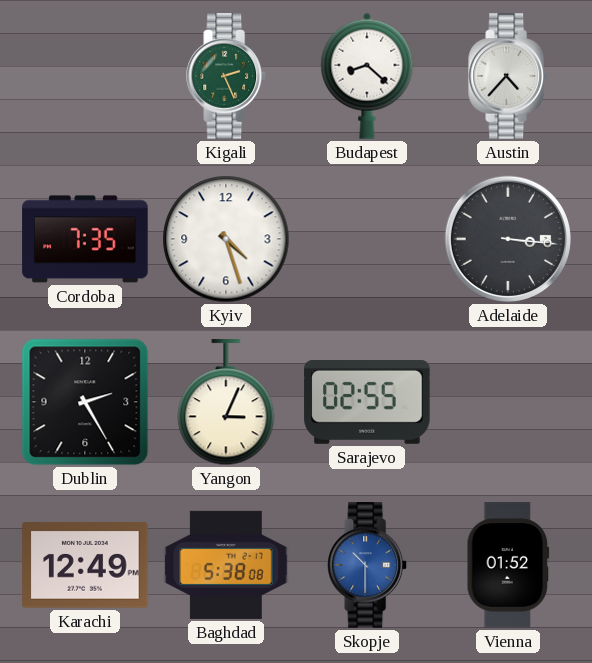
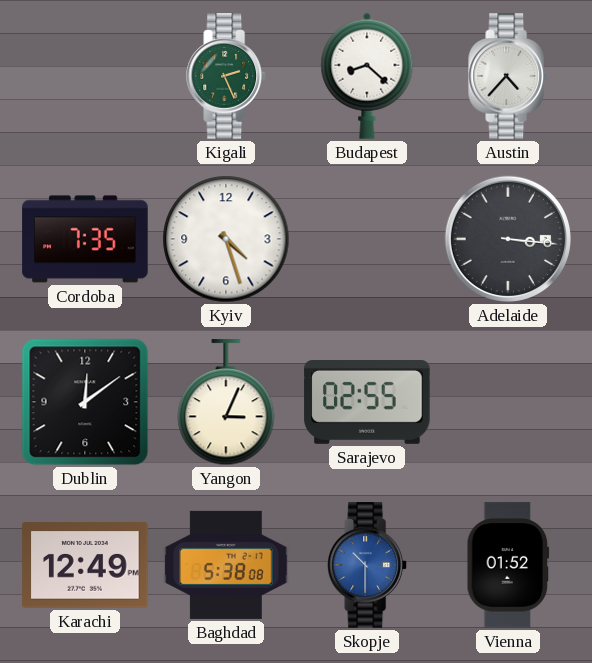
Dublin: 2:25 -> 12:09
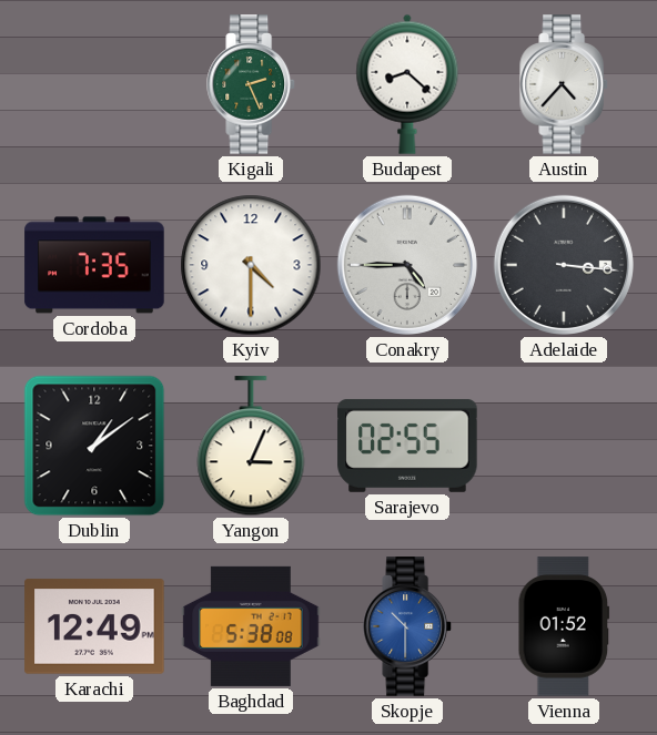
Kyiv: 4:27 -> 4:30
Conakry: none -> 4:45
Dublin: 12:09 -> 1:09
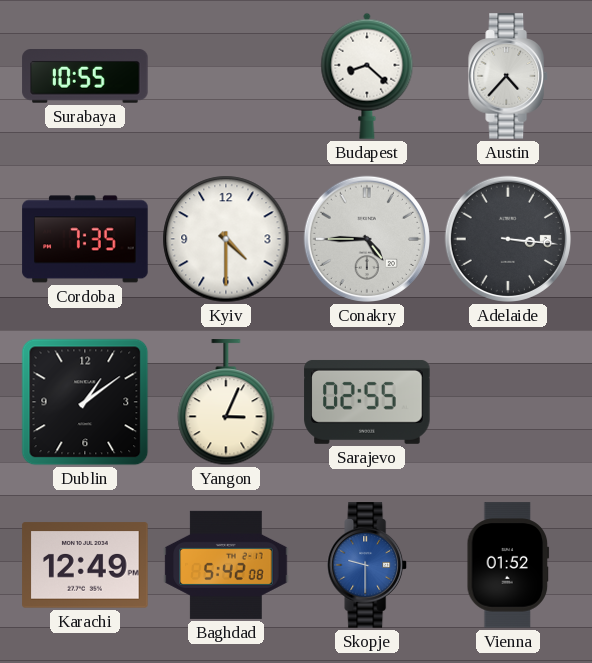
Surabaya: none -> 10:55
Kigali: 2:26 -> none
Baghdad: 5:38 -> 5:42
Skopje: 10:30 -> 9:30
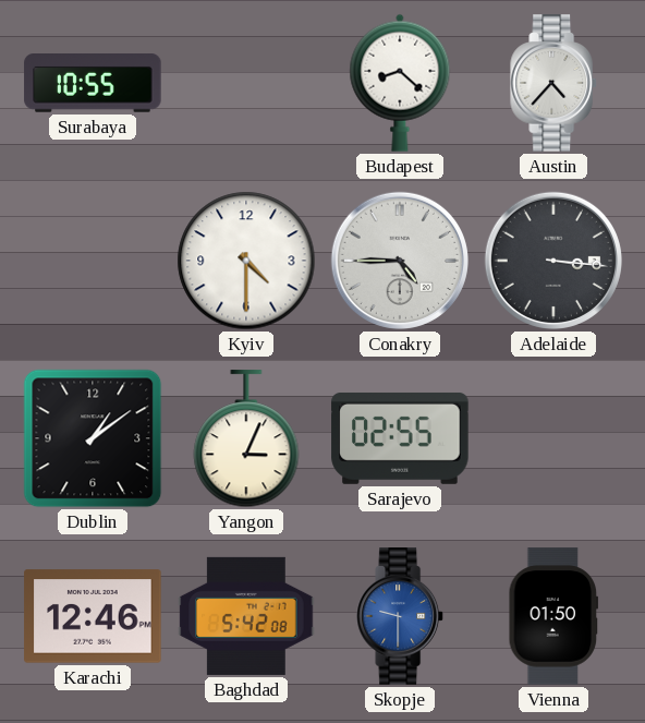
Cordoba: 7:35 -> none
Karachi: 12:49 -> 12:46
Vienna: 01:52 -> 01:50
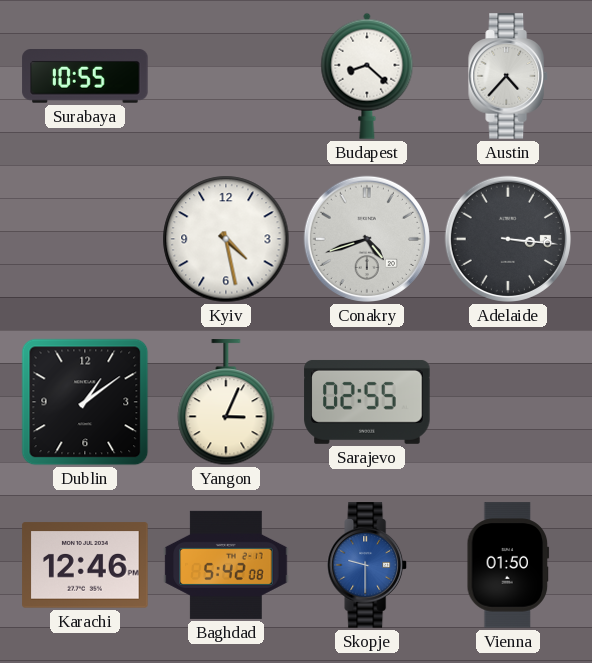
Kyiv: 4:30 -> 4:28
Conakry: 4:45 -> 4:42
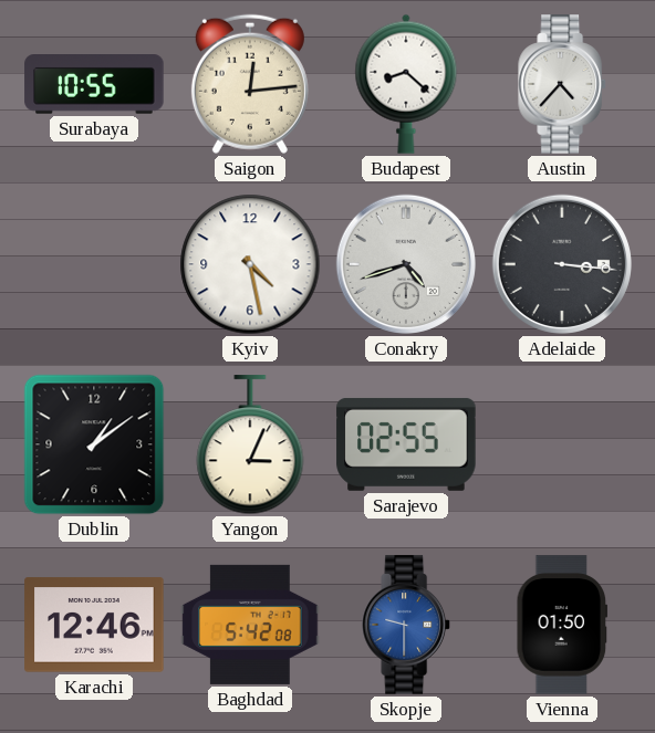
Saigon: none -> 12:14
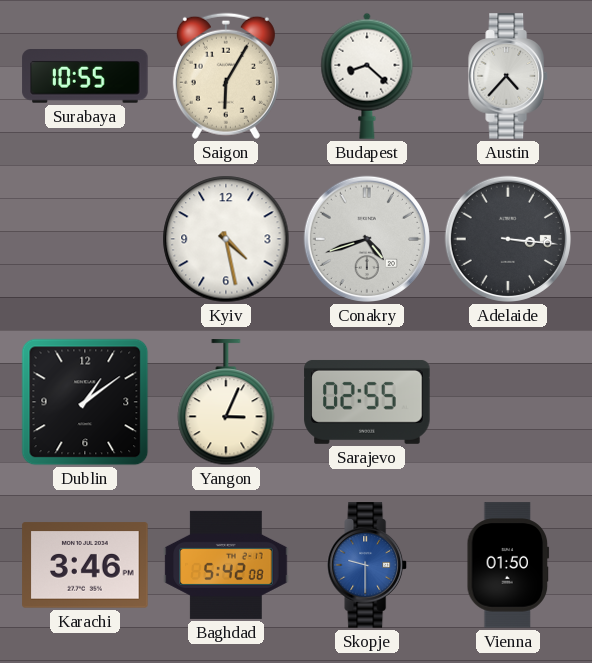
Saigon: 12:14 -> 6:05
Karachi: 12:46 -> 3:46
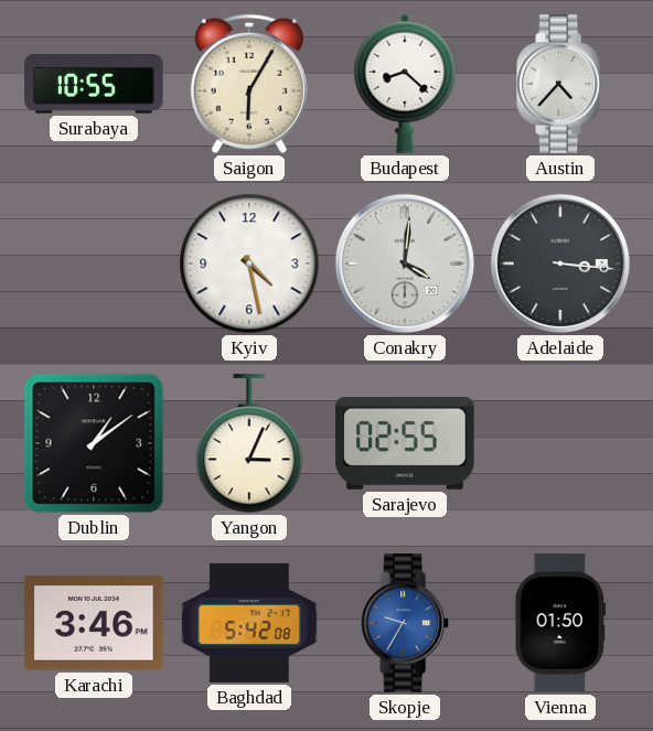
Conakry: 4:42 -> 4:01
Skopje: 9:30 -> 9:35
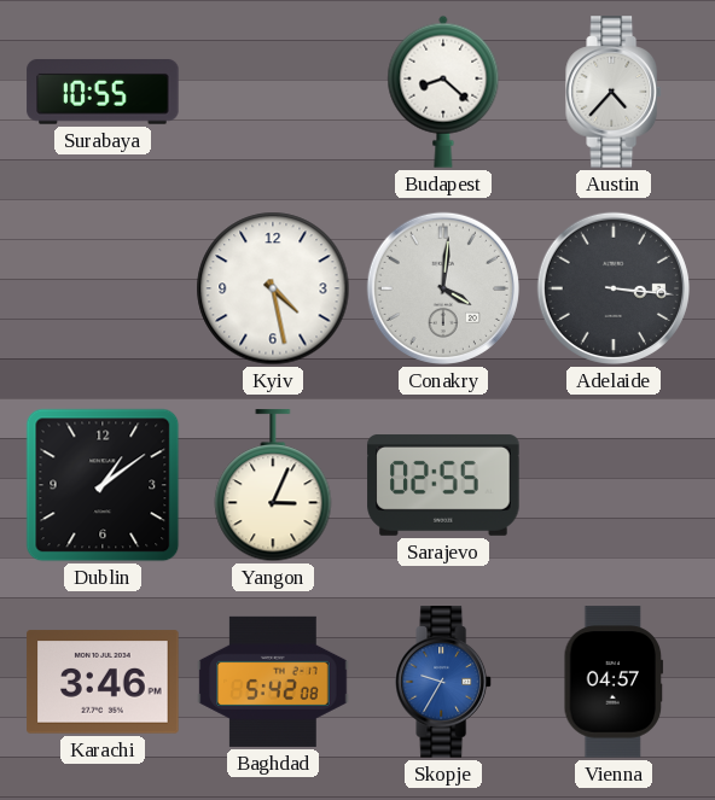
Saigon: 6:05 -> none
Vienna: 01:50 -> 04:57
